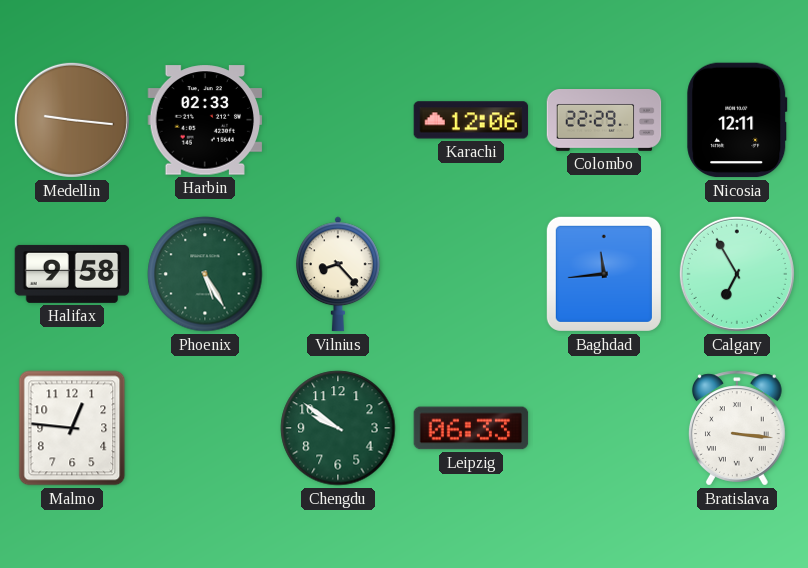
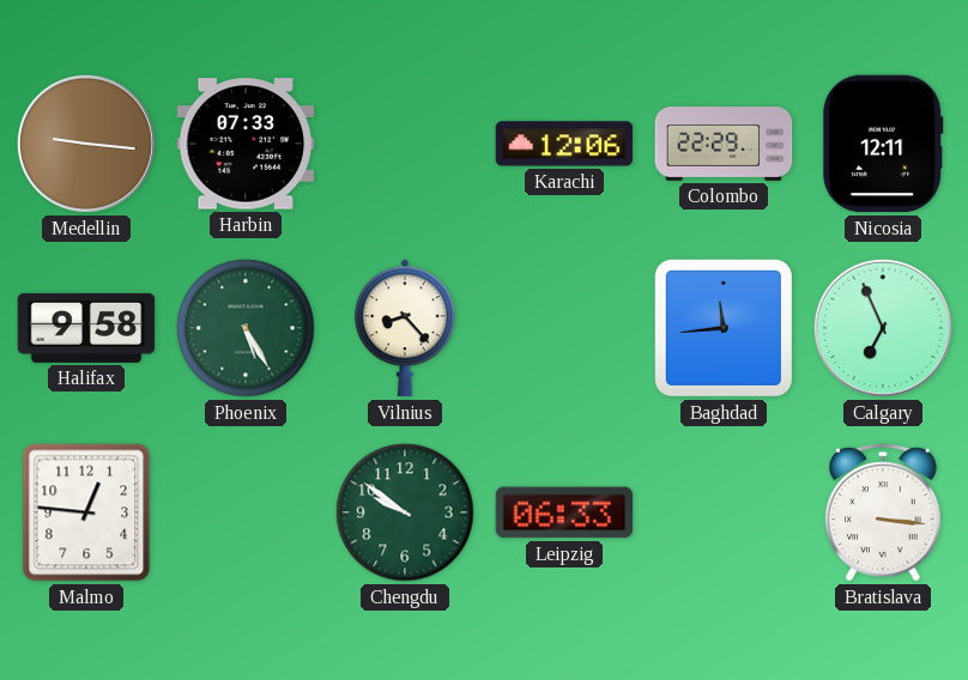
Harbin: 02:33 -> 07:33
Calgary: 6:55 -> 6:56
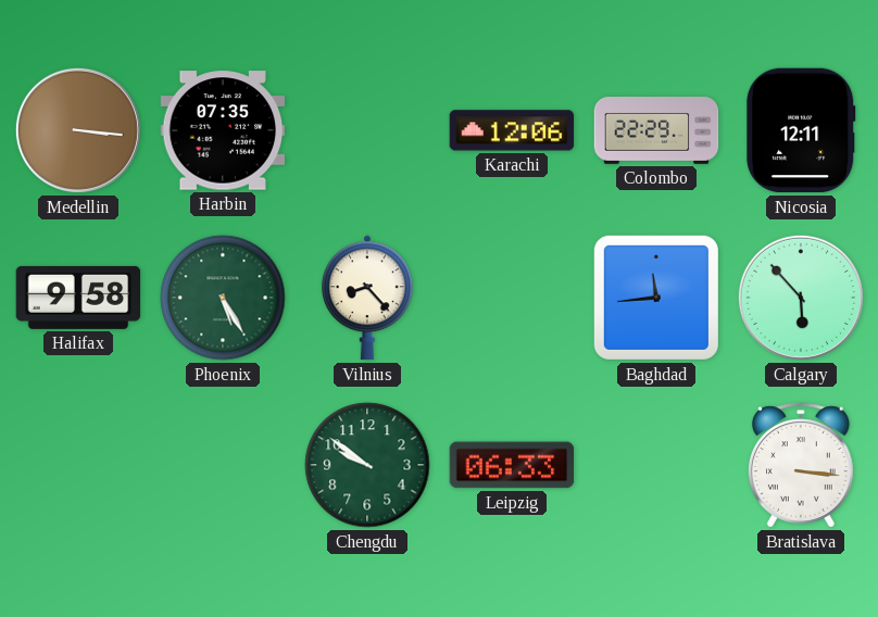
Medellin: 9:16 -> 3:16
Harbin: 07:33 -> 07:35
Calgary: 6:56 -> 5:53
Malmo: 12:46 -> none
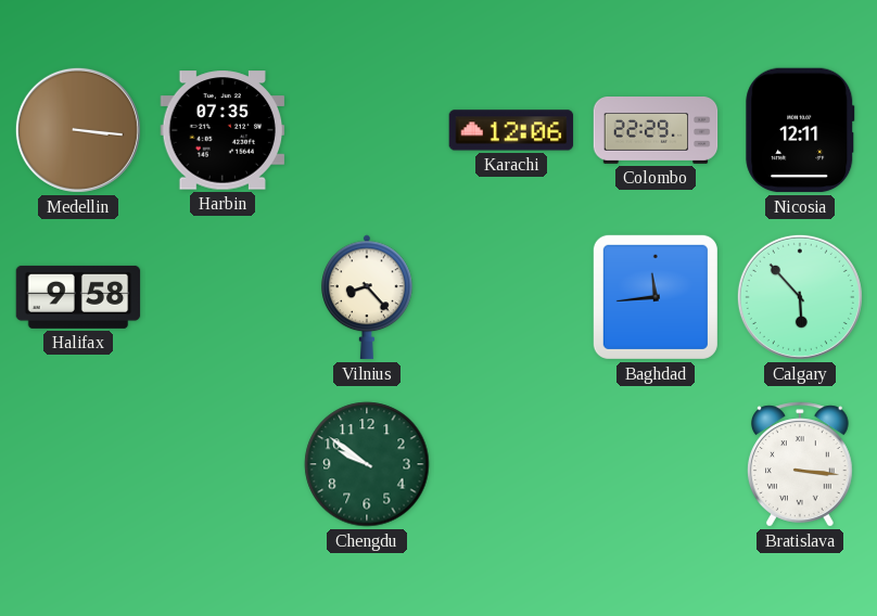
Phoenix: 5:25 -> none
Leipzig: 06:33 -> none
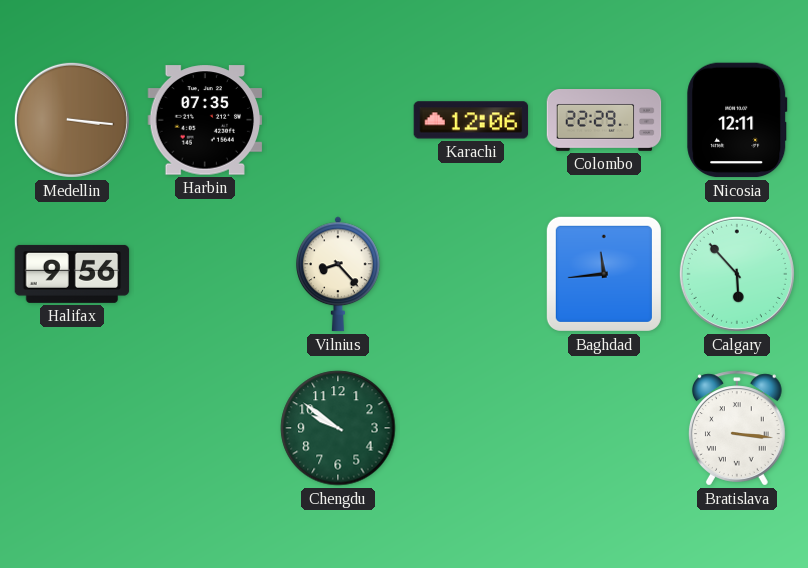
Halifax: 9:58 -> 9:56
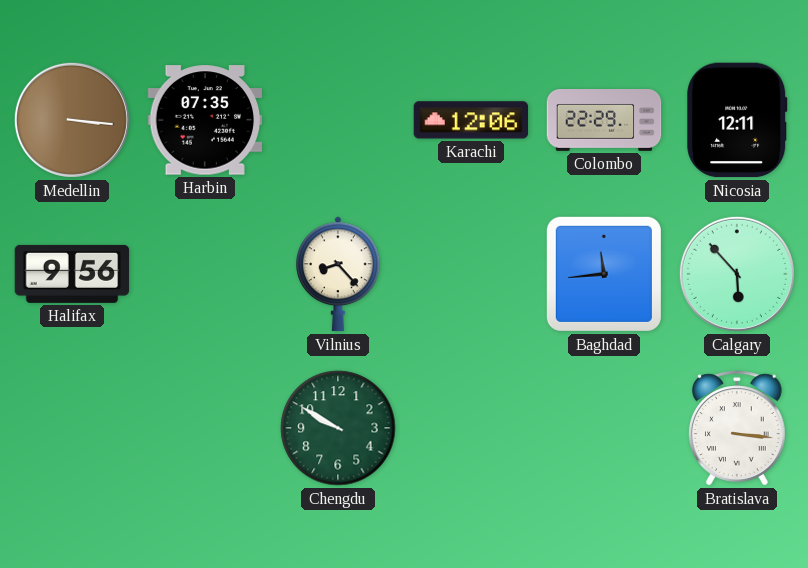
Chengdu: 9:51 -> 9:50
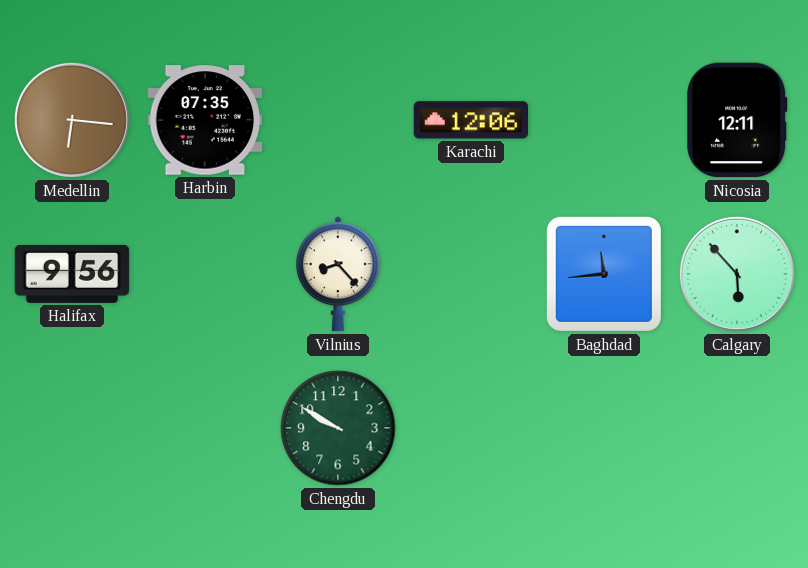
Medellin: 3:16 -> 6:16
Colombo: 22:29 -> none
Bratislava: 3:16 -> none
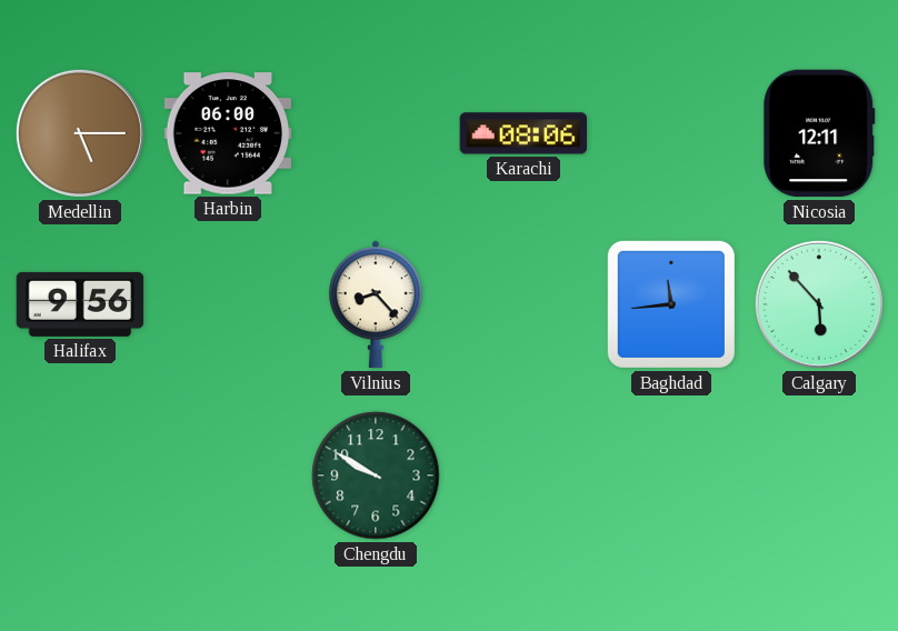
Medellin: 6:16 -> 5:15
Harbin: 07:35 -> 06:00
Karachi: 12:06 -> 08:06
